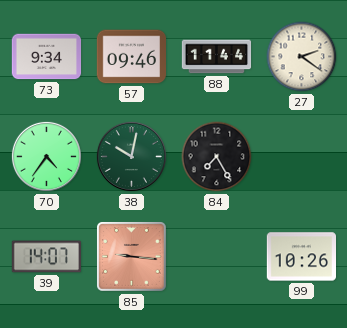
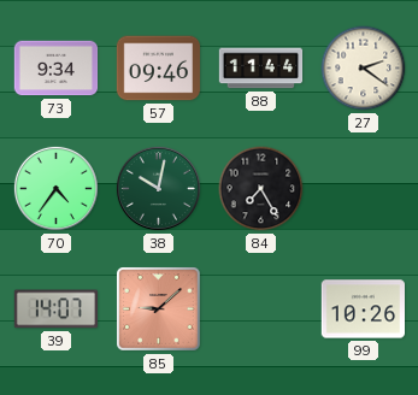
85: 9:16 -> 9:08
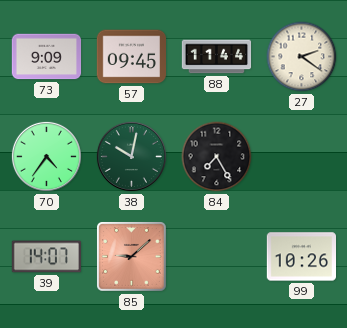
73: 9:34 -> 9:09
57: 09:46 -> 09:45
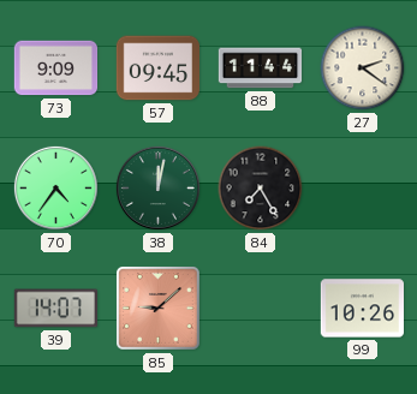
38: 10:02 -> 12:02
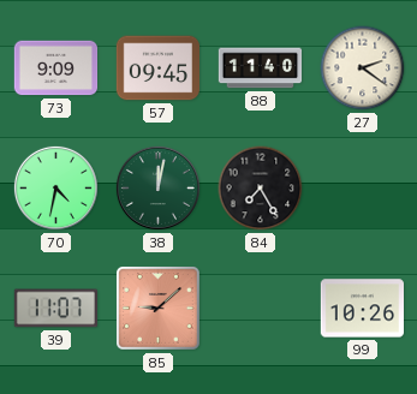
88: 11:44 -> 11:40
70: 4:36 -> 4:32
39: 14:07 -> 11:07
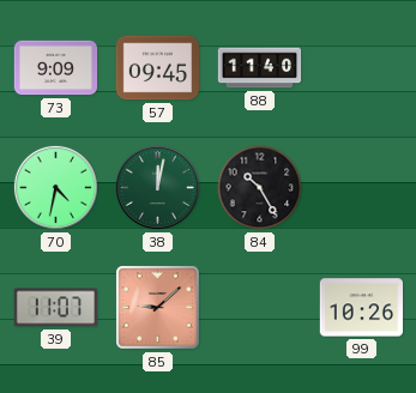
27: 2:21 -> none
84: 7:25 -> 10:25
